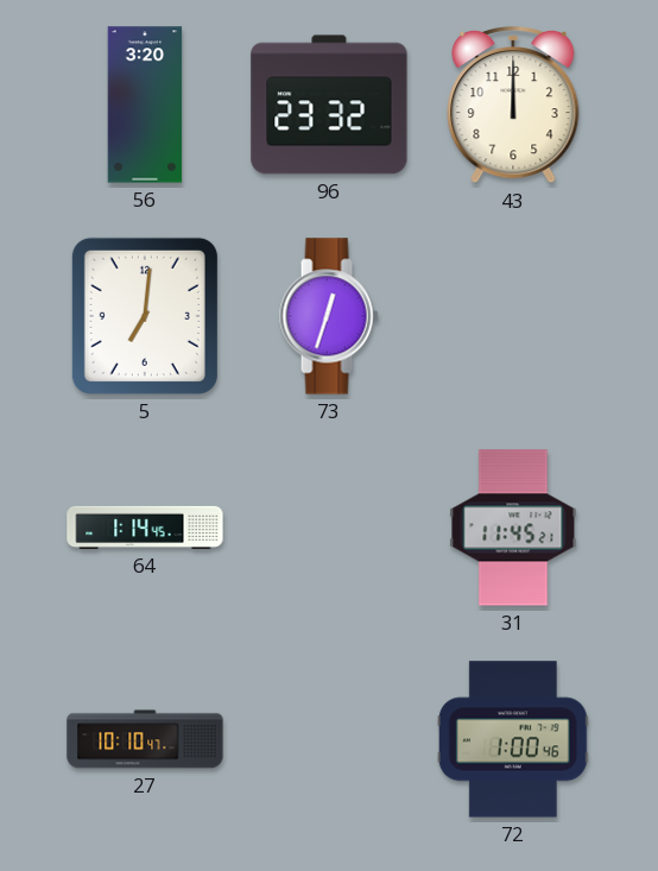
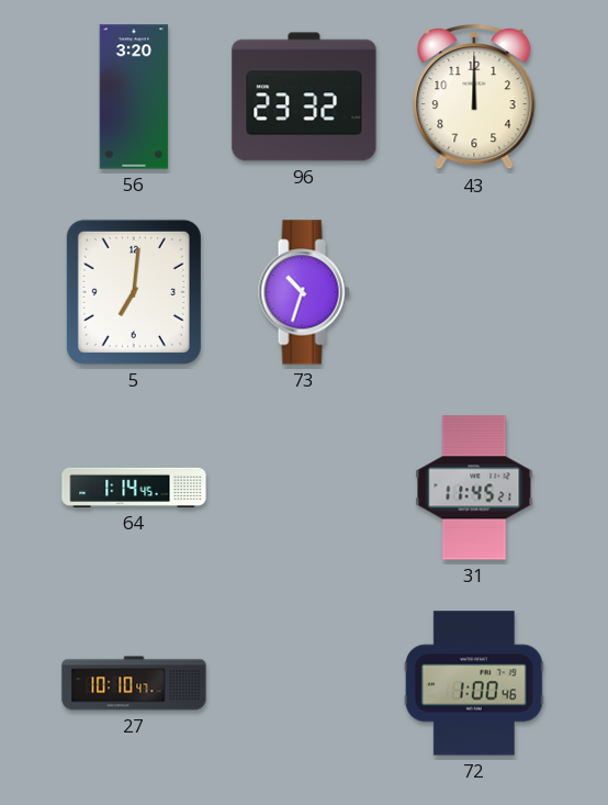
73: 12:33 -> 10:33
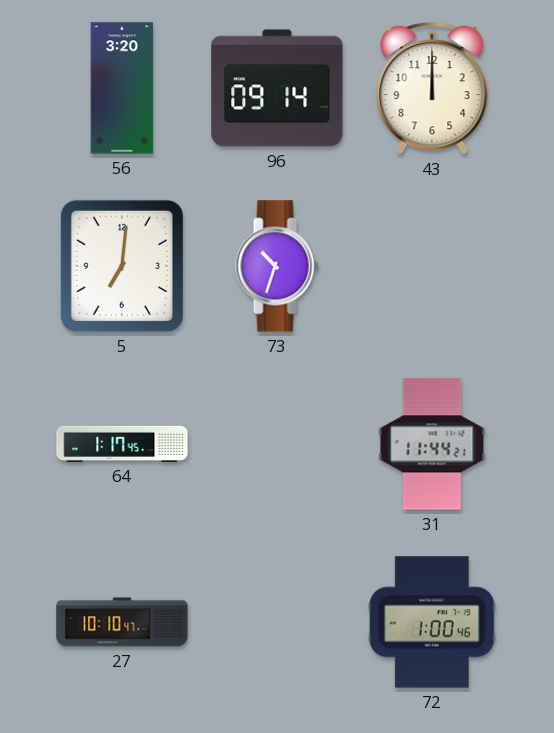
96: 23:32 -> 09:14
64: 1:14 -> 1:17
31: 11:45 -> 11:44
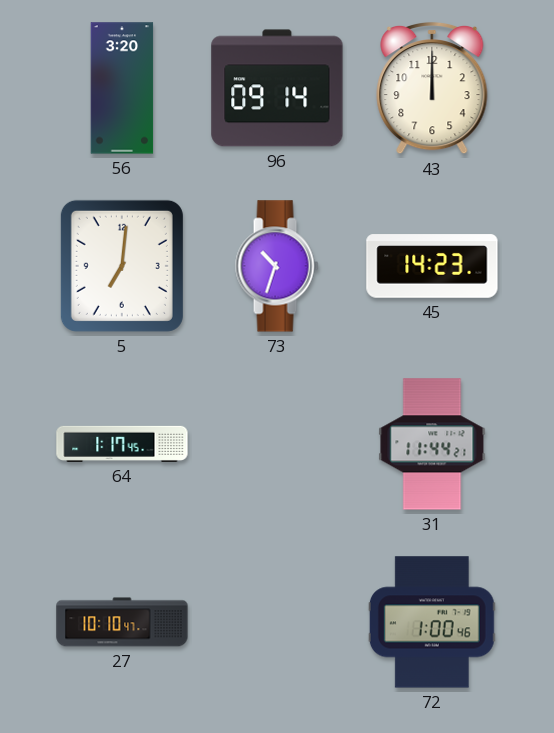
45: none -> 14:23
